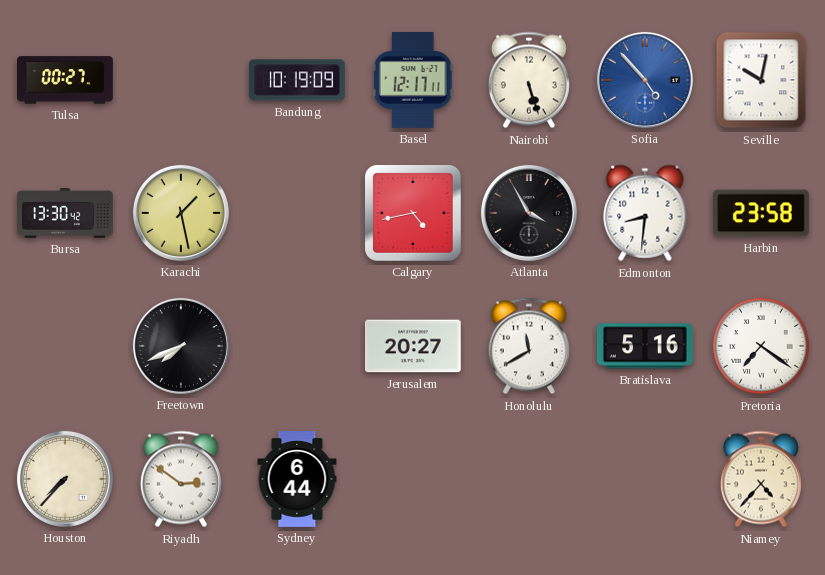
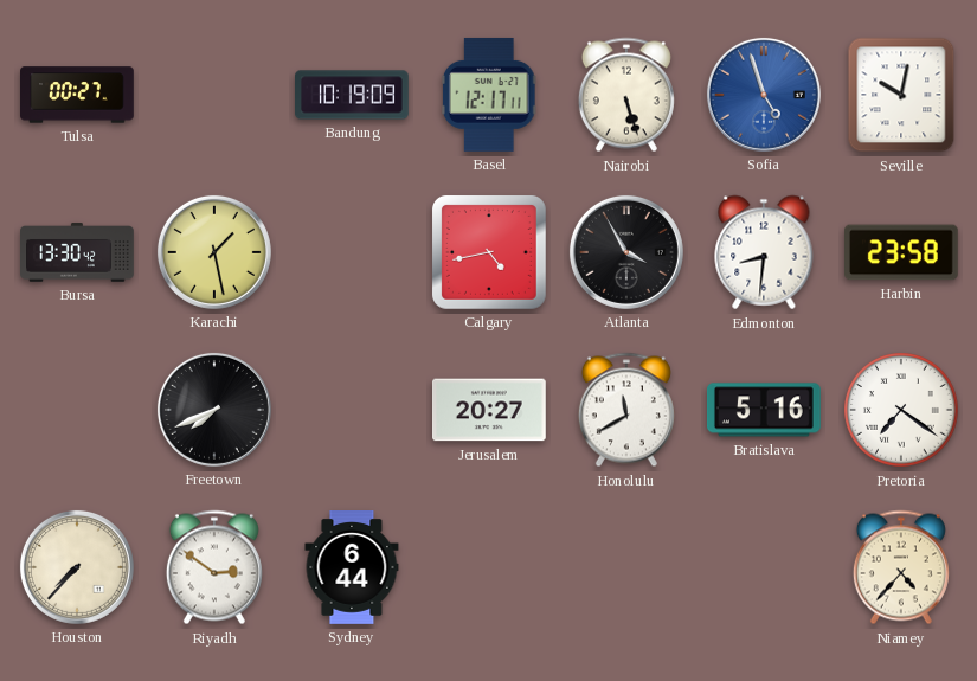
Sofia: 4:53 -> 4:57
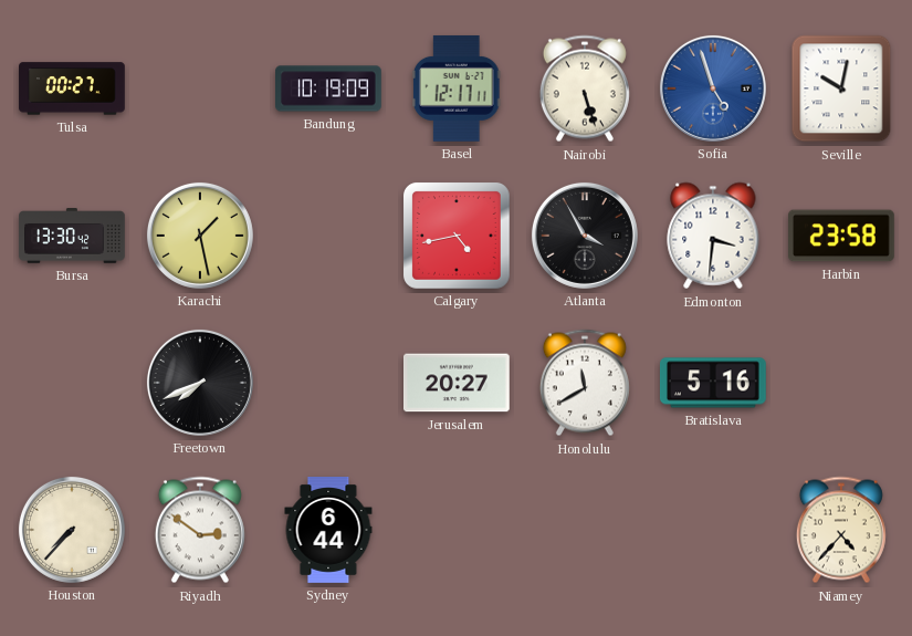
Edmonton: 8:31 -> 3:31
Pretoria: 7:21 -> none
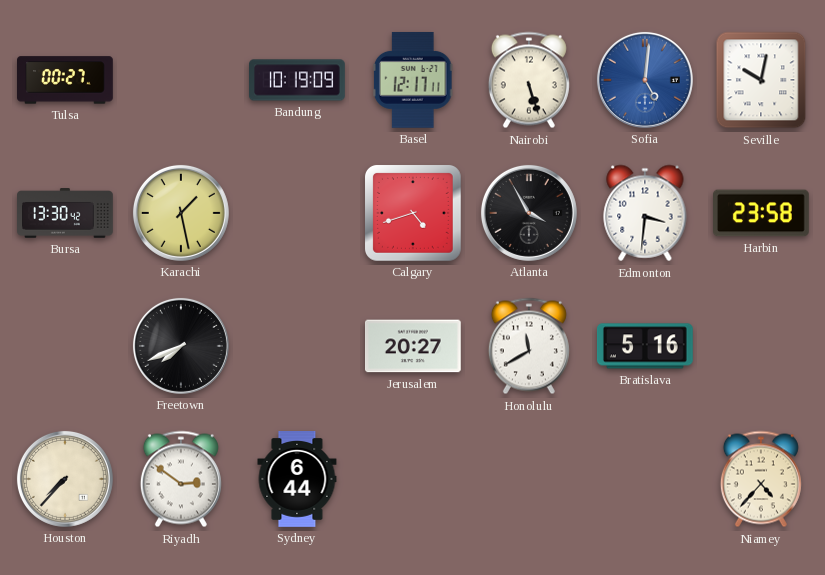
Sofia: 4:57 -> 5:01
Calgary: 4:43 -> 4:42
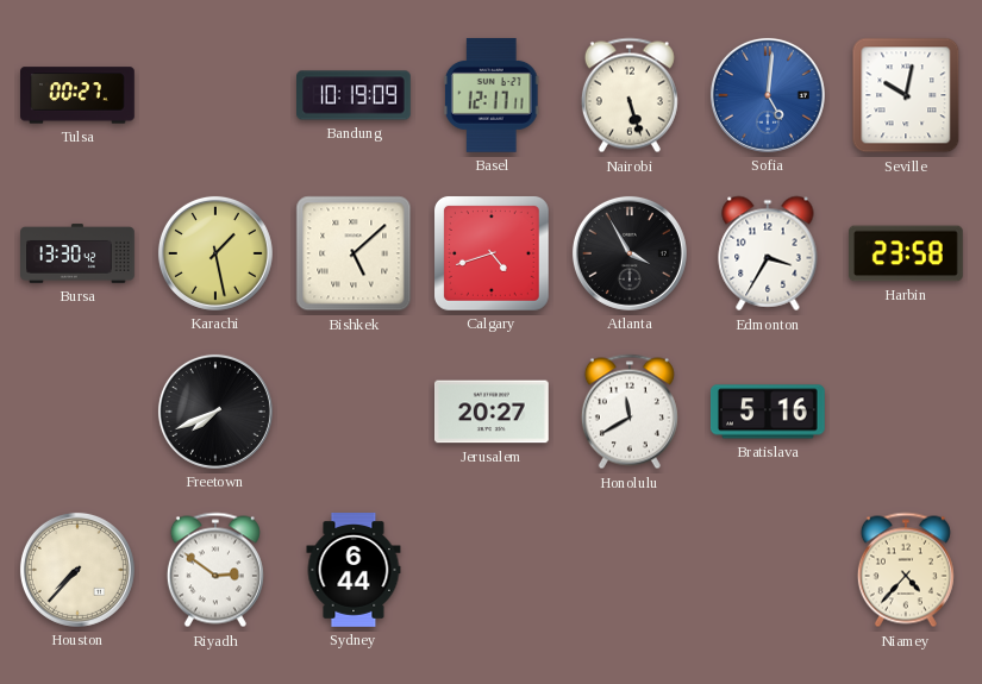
Bishkek: none -> 5:08
Edmonton: 3:31 -> 3:35
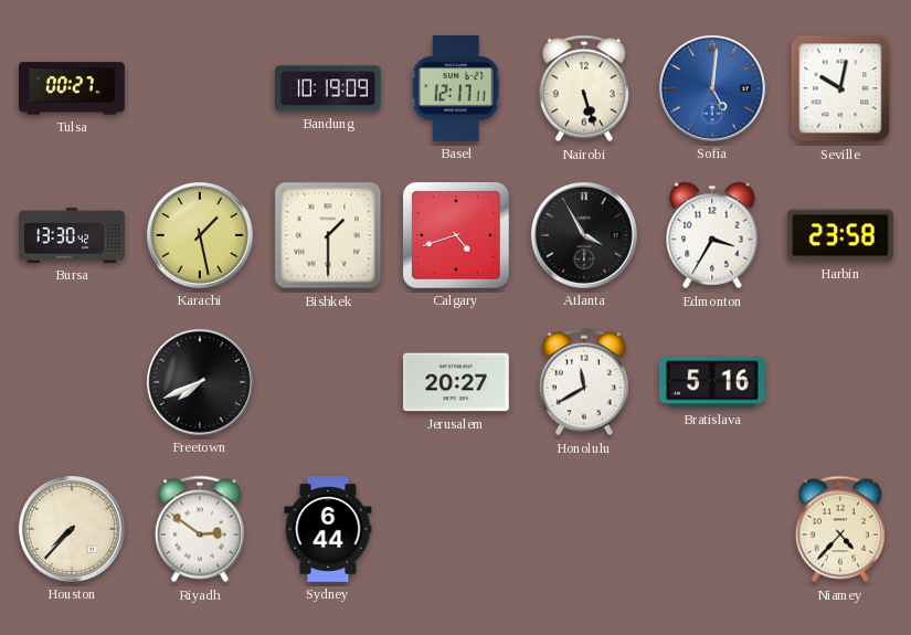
Bishkek: 5:08 -> 1:30
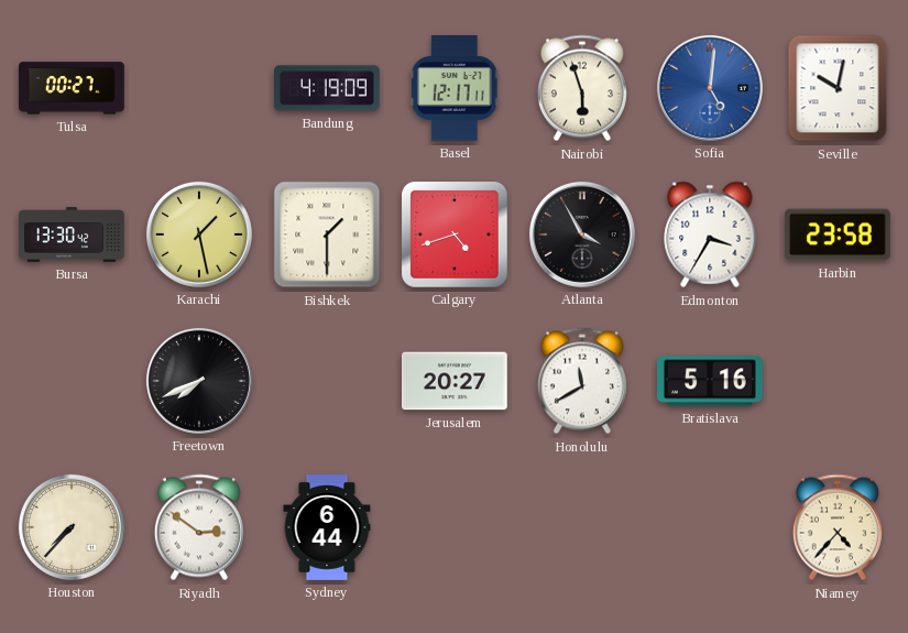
Bandung: 10:19 -> 4:19
Nairobi: 5:27 -> 5:57
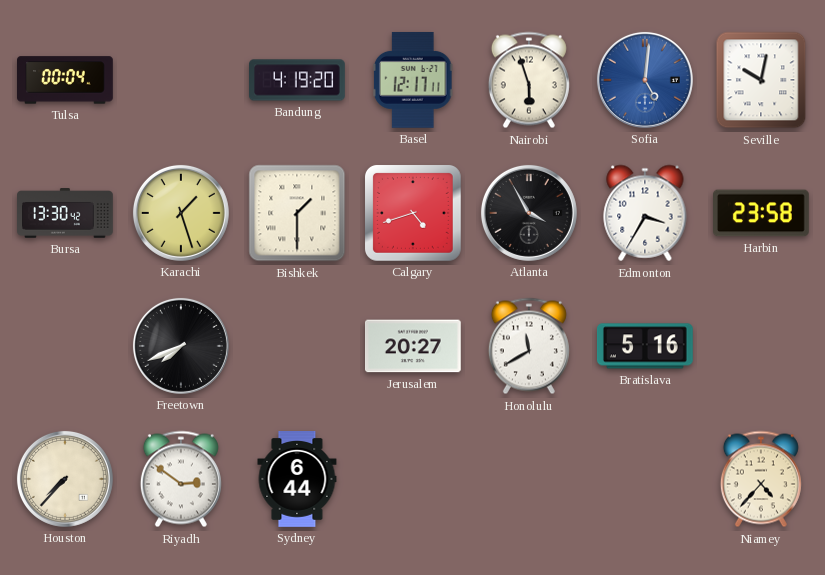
Tulsa: 00:27 -> 00:04
Bandung: 4:19:09 -> 4:19:20
Karachi: 1:28 -> 1:27
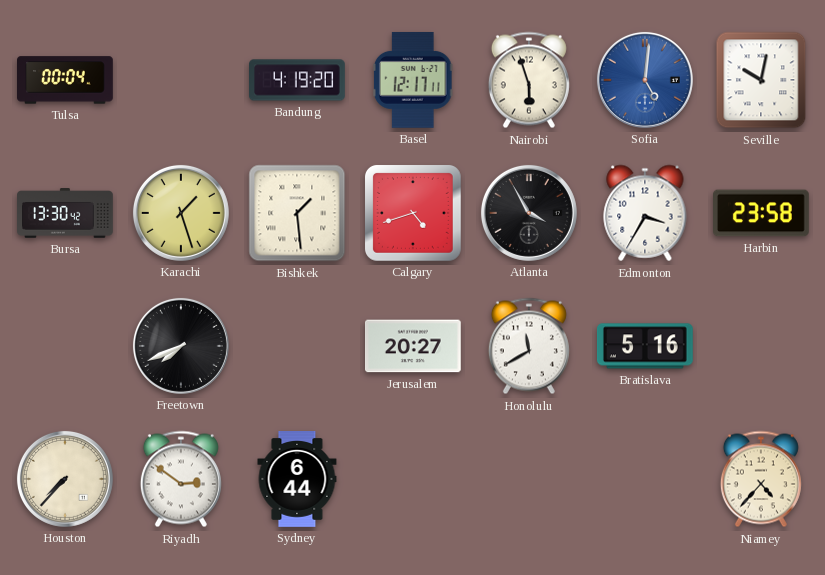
Bishkek: 1:30 -> 1:29
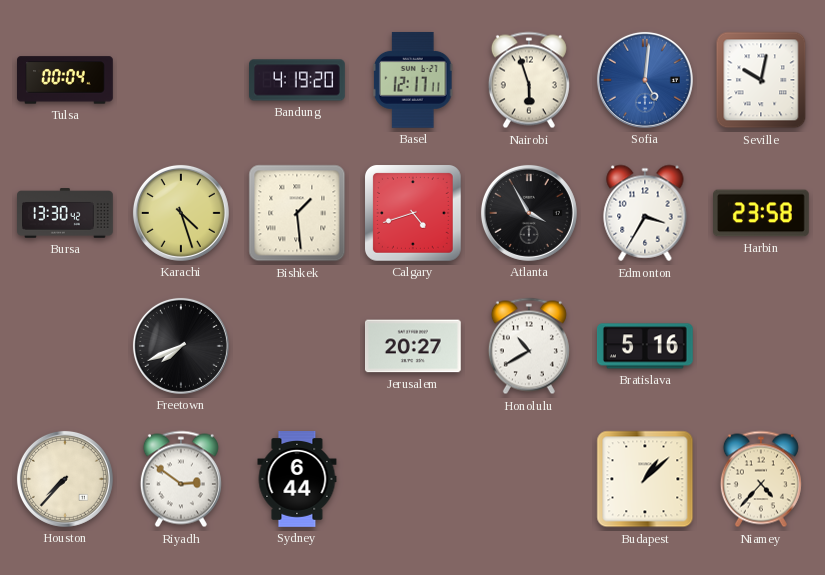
Karachi: 1:27 -> 4:27
Honolulu: 11:40 -> 10:40
Budapest: none -> 1:08
